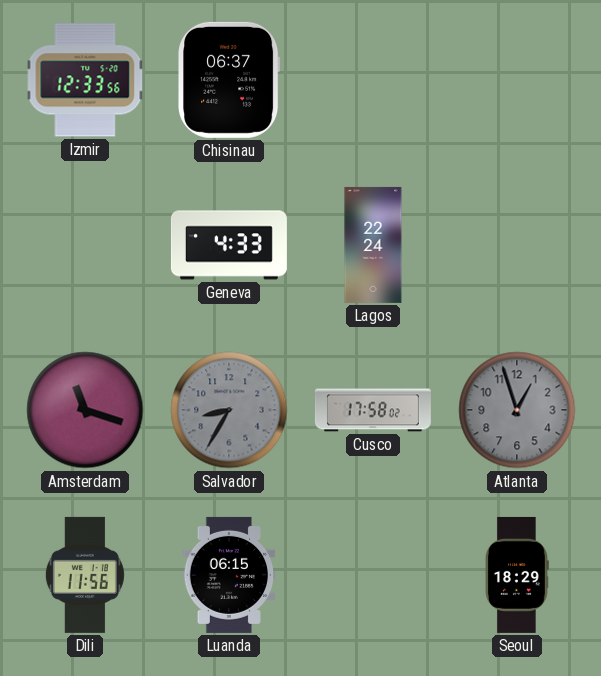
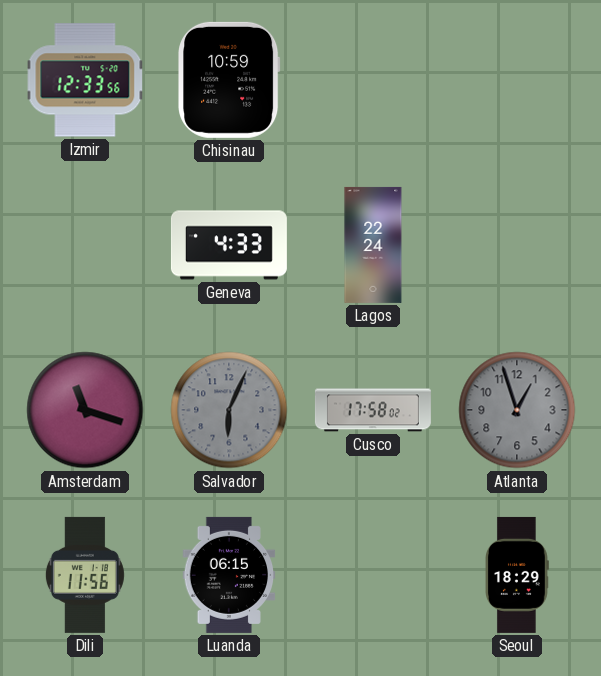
Chisinau: 06:37 -> 10:59
Salvador: 8:35 -> 6:04
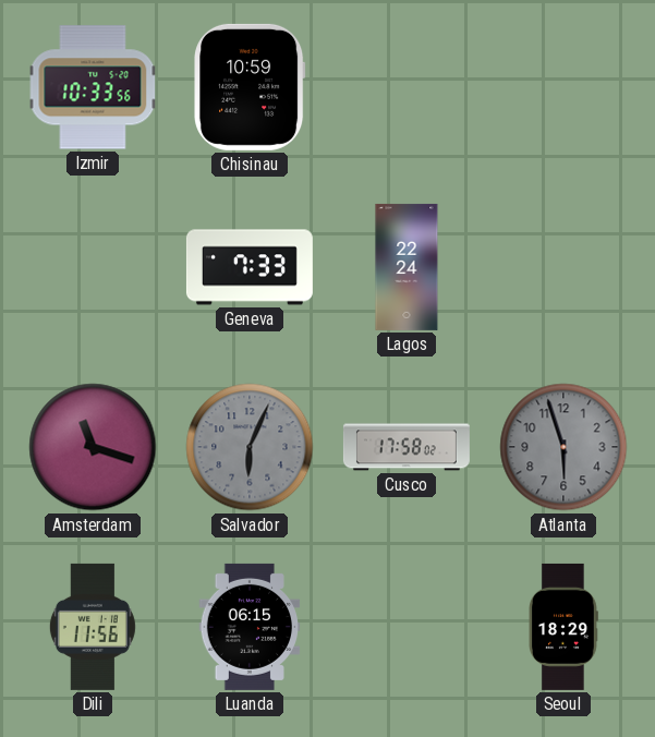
Izmir: 12:33 -> 10:33
Geneva: 4:33 -> 7:33
Atlanta: 12:57 -> 5:57
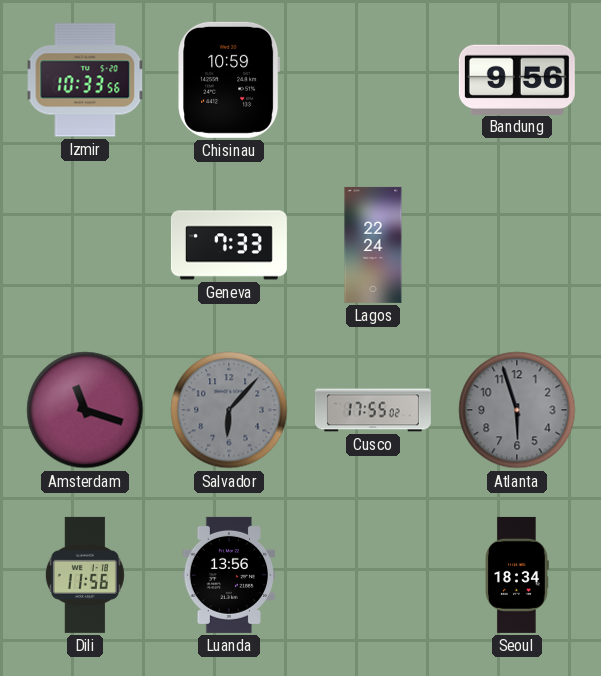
Bandung: none -> 9:56
Salvador: 6:04 -> 6:07
Cusco: 17:58 -> 17:55
Luanda: 06:15 -> 13:56
Seoul: 18:29 -> 18:34
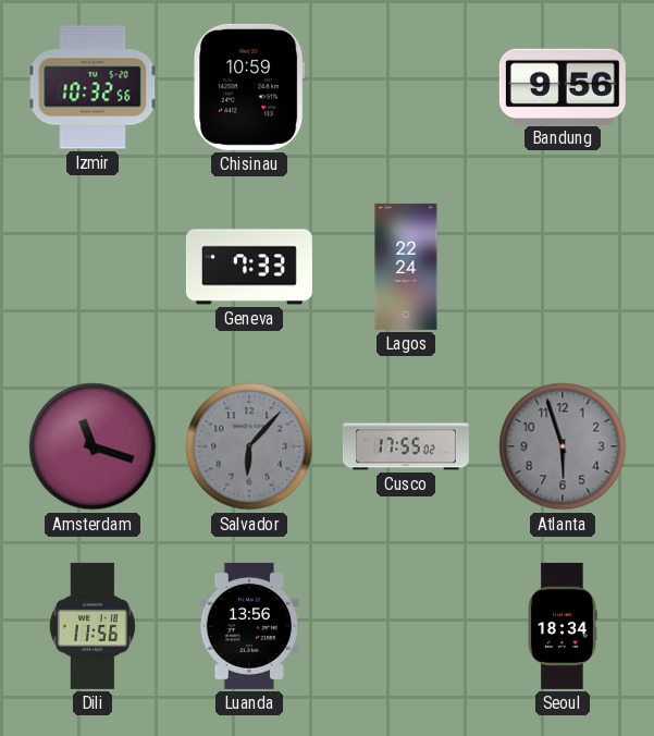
Izmir: 10:33 -> 10:32
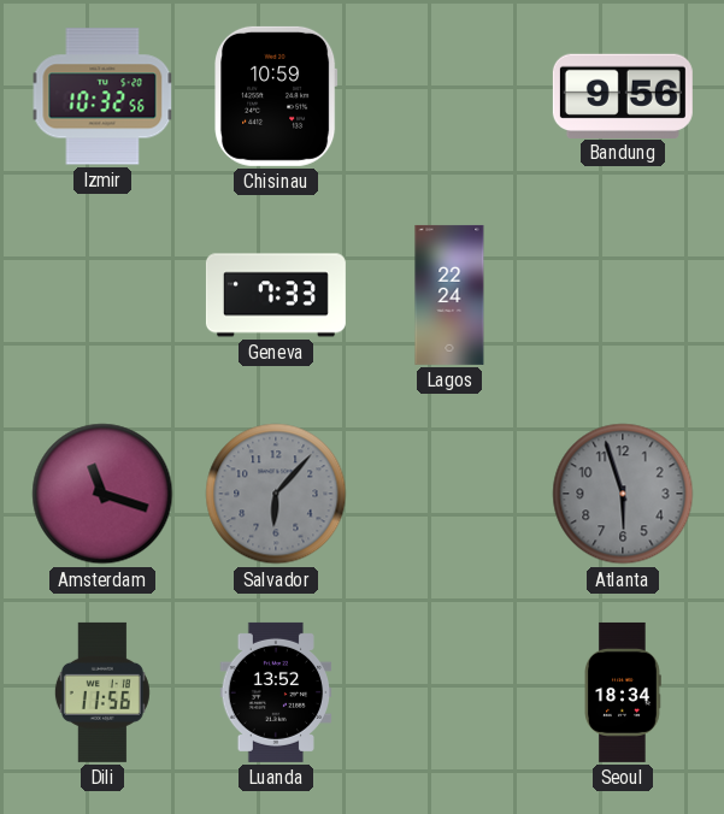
Cusco: 17:55 -> none
Luanda: 13:56 -> 13:52
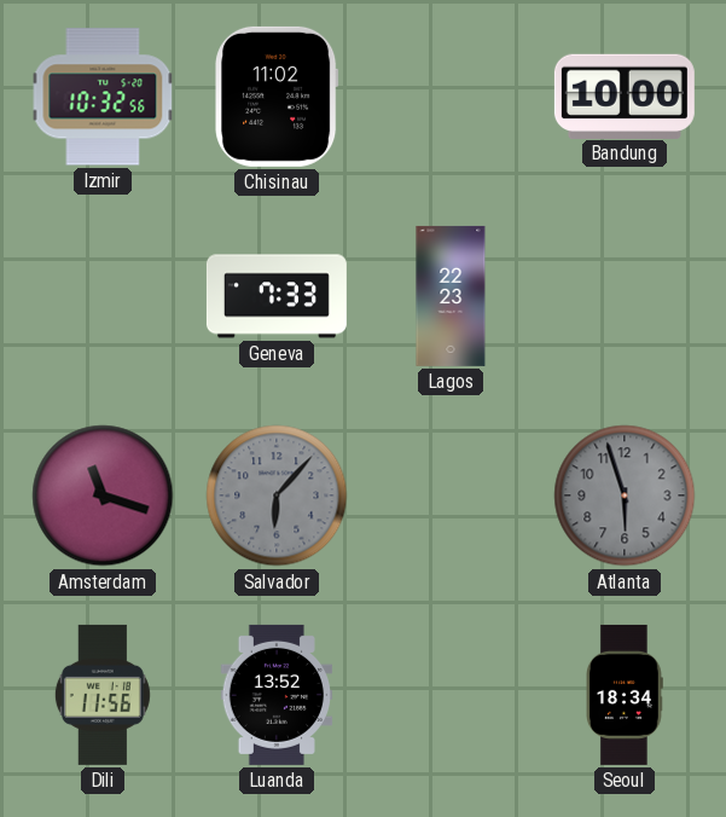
Chisinau: 10:59 -> 11:02
Bandung: 9:56 -> 10:00
Lagos: 22:24 -> 22:23
